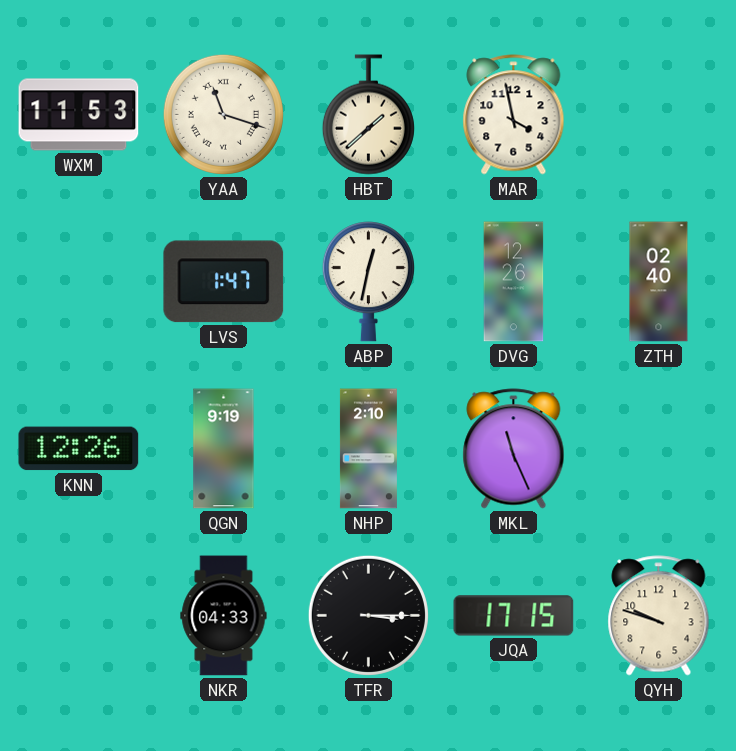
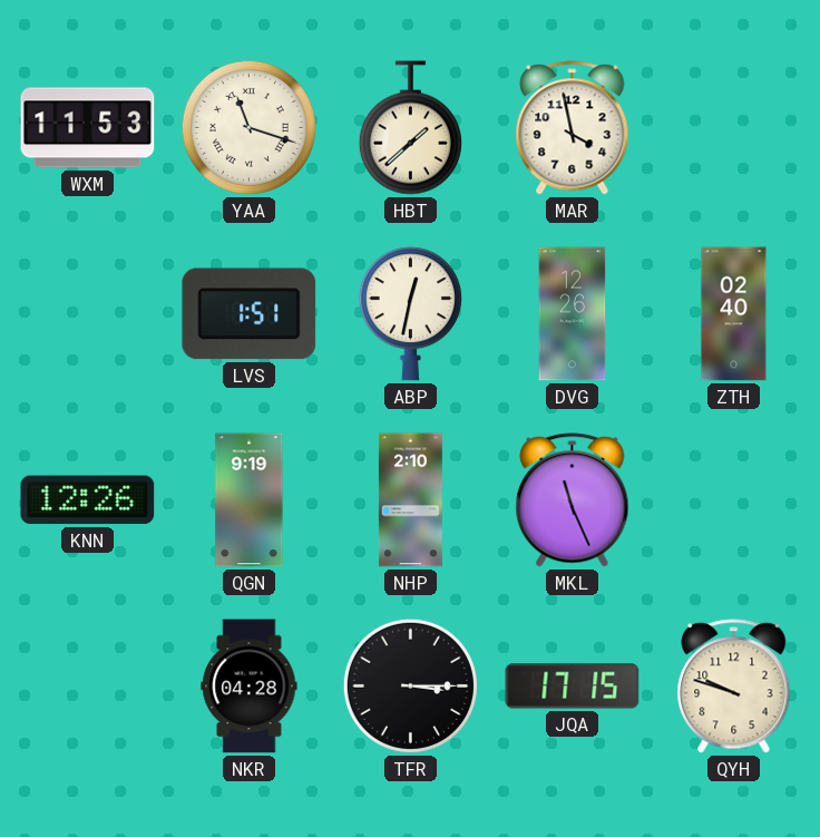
LVS: 1:47 -> 1:51
NKR: 04:33 -> 04:28
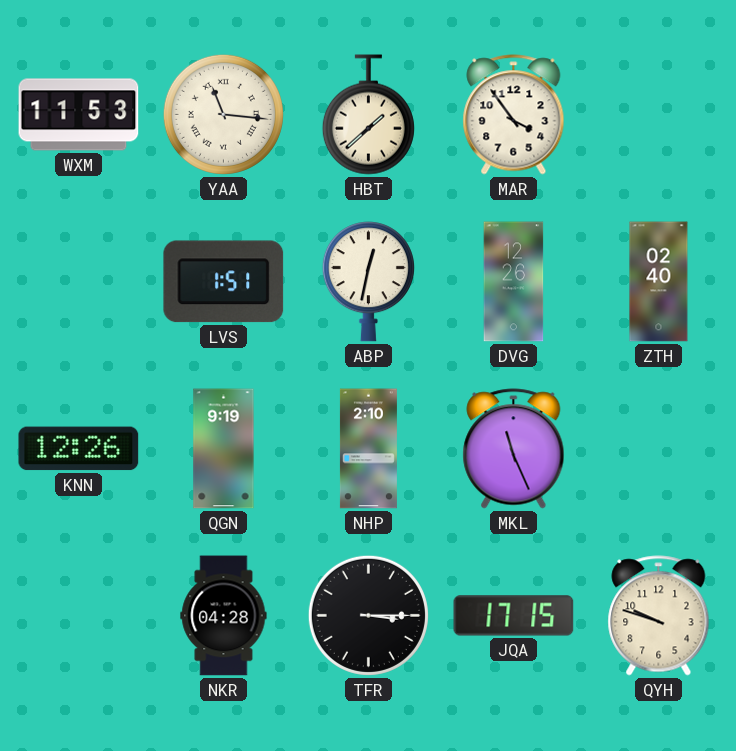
YAA: 11:18 -> 11:16
MAR: 3:58 -> 3:54
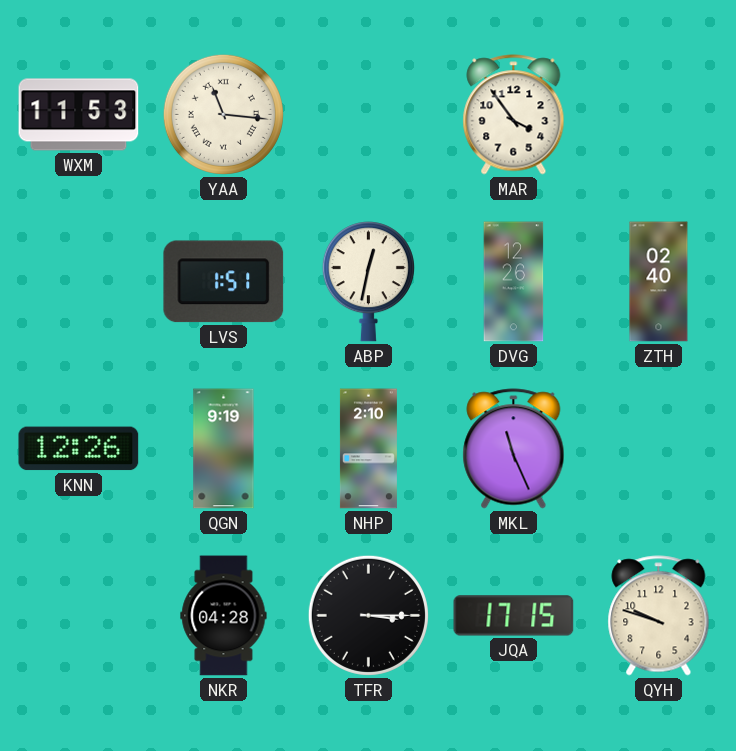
HBT: 1:38 -> none
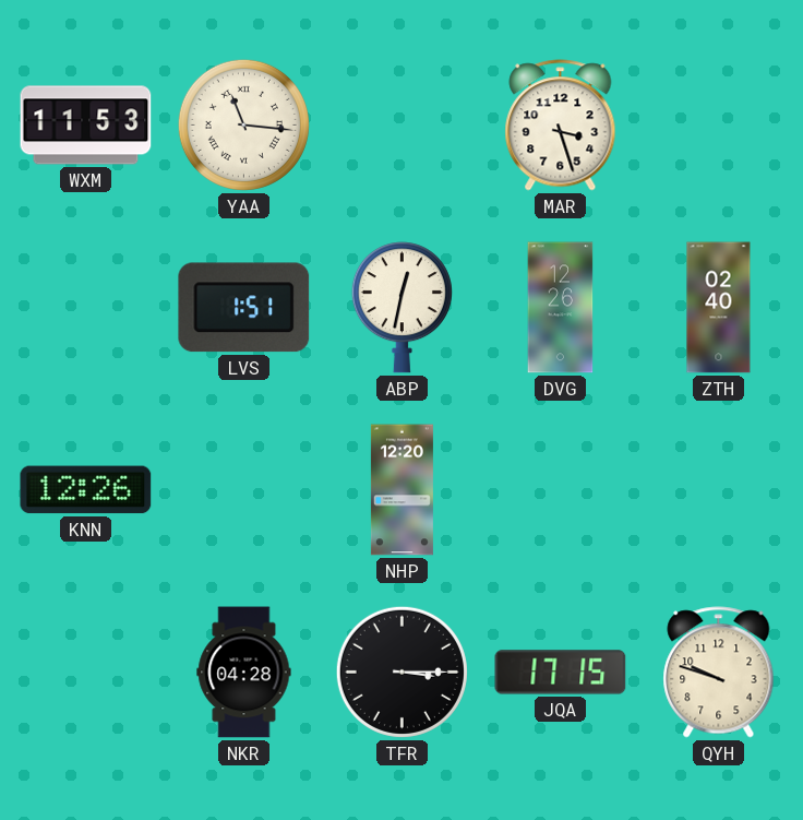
MAR: 3:54 -> 3:27
QGN: 9:19 -> none
NHP: 2:10 -> 12:20
MKL: 11:26 -> none
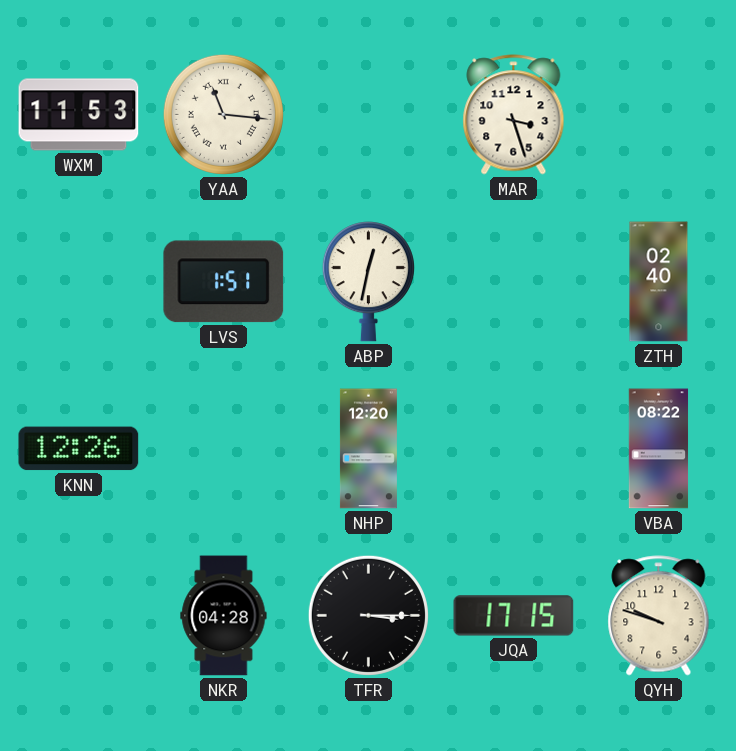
DVG: 12:26 -> none
VBA: none -> 08:22
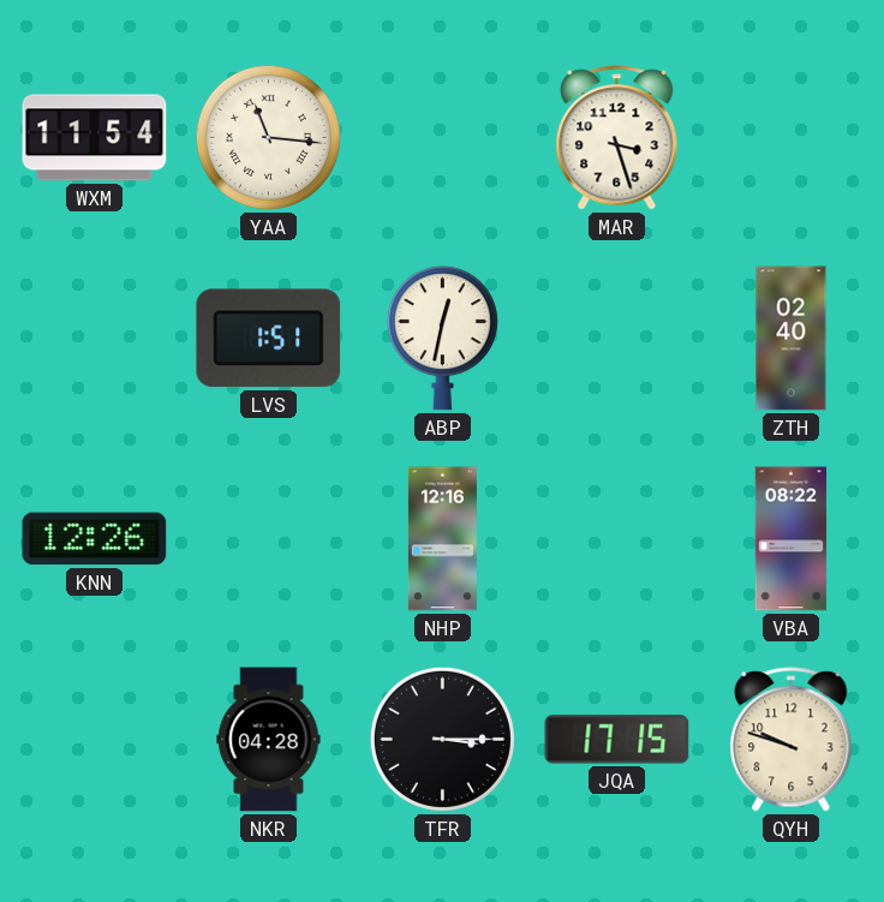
WXM: 11:53 -> 11:54
NHP: 12:20 -> 12:16
